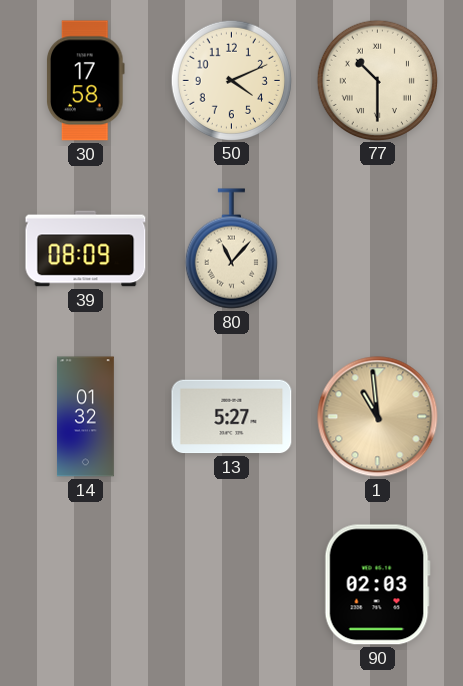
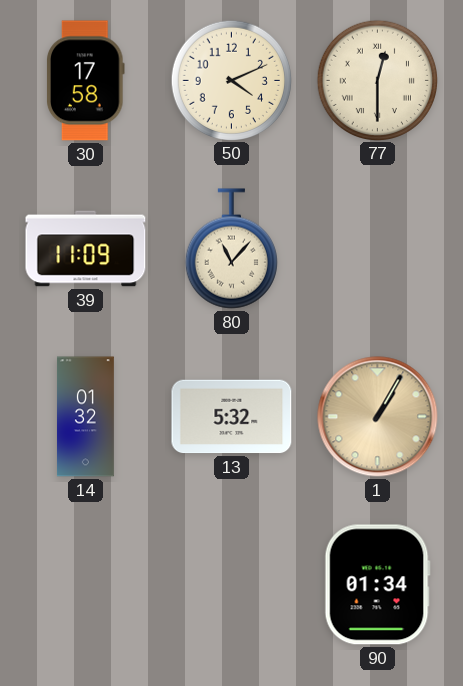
77: 10:30 -> 12:30
39: 08:09 -> 11:09
13: 5:27 -> 5:32
1: 10:59 -> 1:05
90: 02:03 -> 01:34
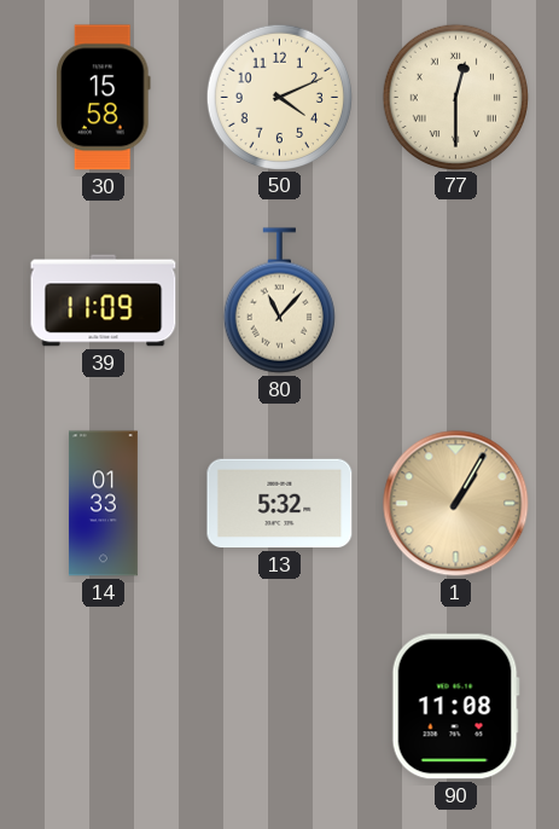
30: 17:58 -> 15:58
14: 01:32 -> 01:33
90: 01:34 -> 11:08
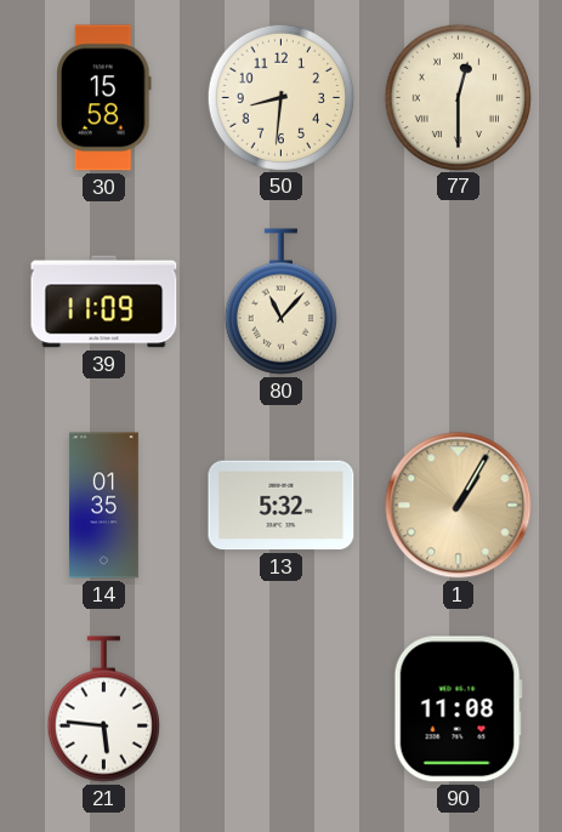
50: 4:11 -> 8:31
14: 01:33 -> 01:35
21: none -> 5:46
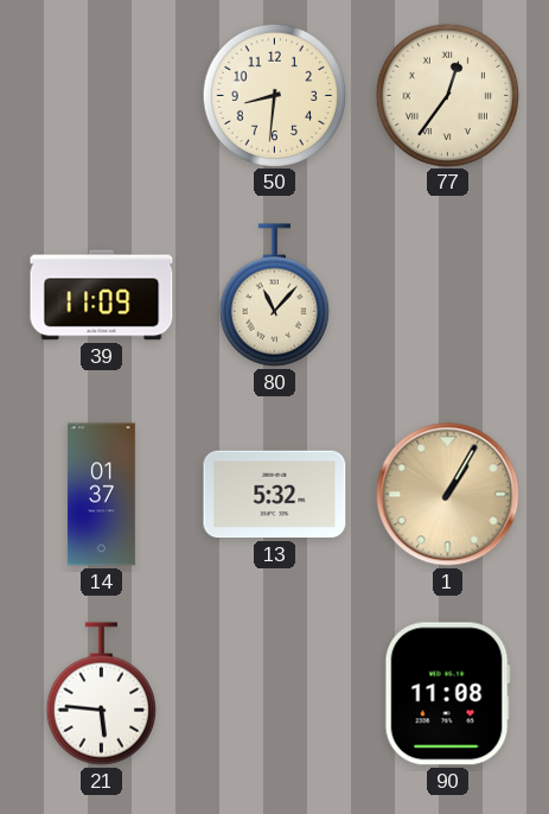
30: 15:58 -> none
77: 12:30 -> 12:36
14: 01:35 -> 01:37
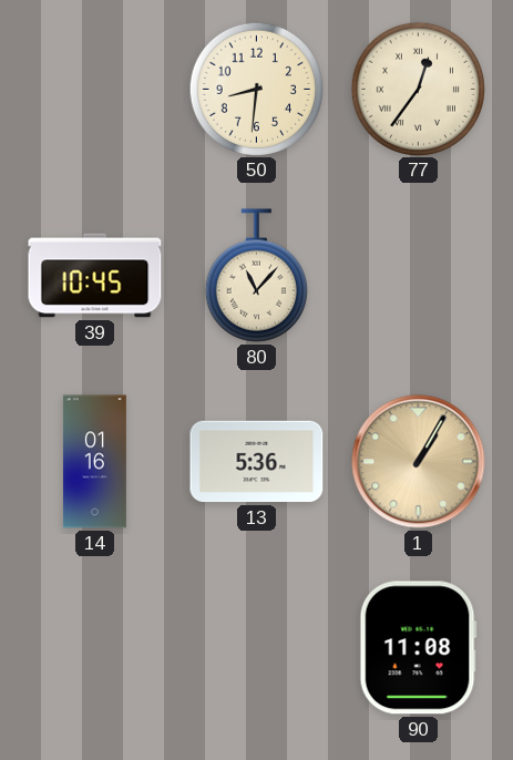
39: 11:09 -> 10:45
14: 01:37 -> 01:16
13: 5:32 -> 5:36
21: 5:46 -> none
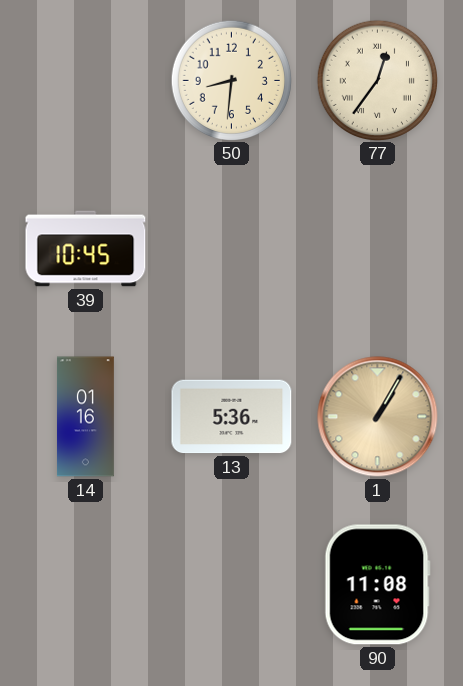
80: 11:07 -> none
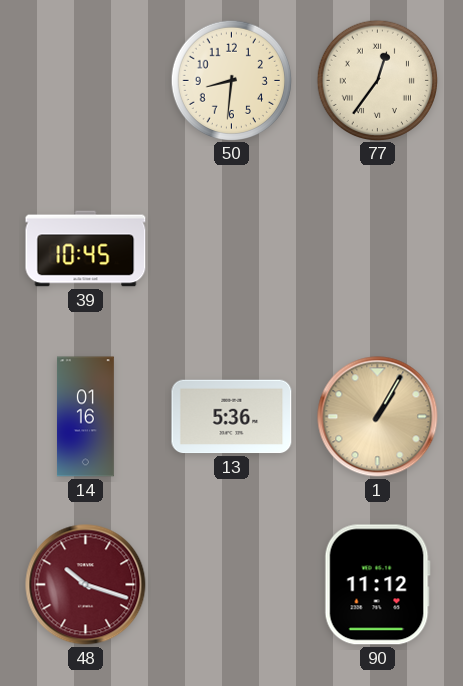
48: none -> 10:18
90: 11:08 -> 11:12
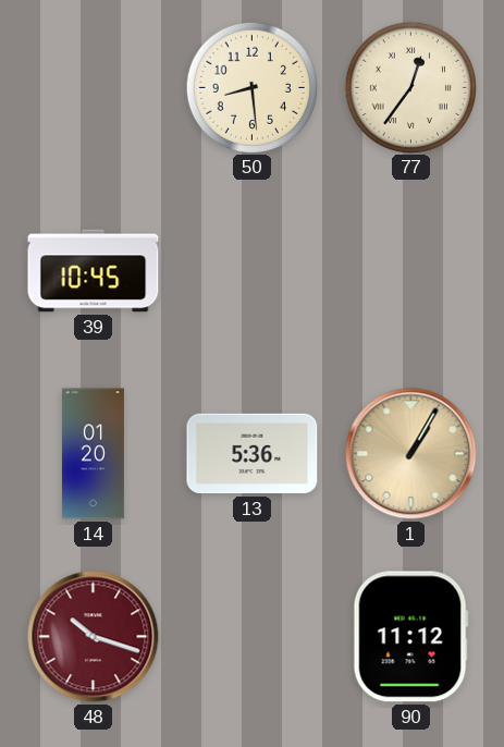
50: 8:31 -> 8:29
14: 01:16 -> 01:20
